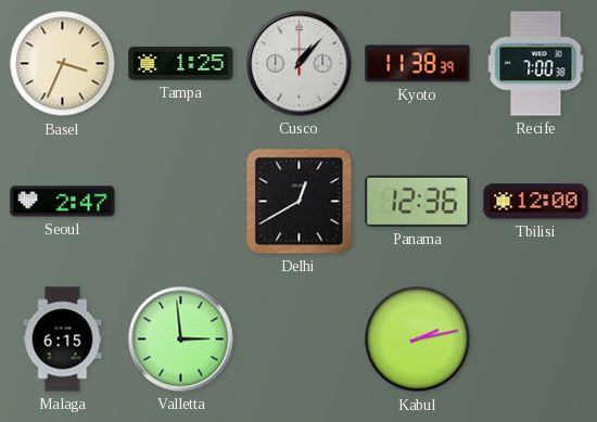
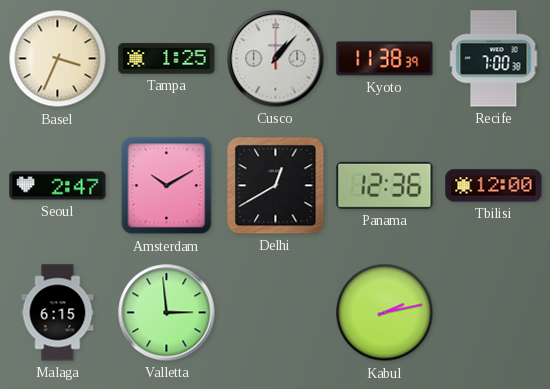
Amsterdam: none -> 10:10
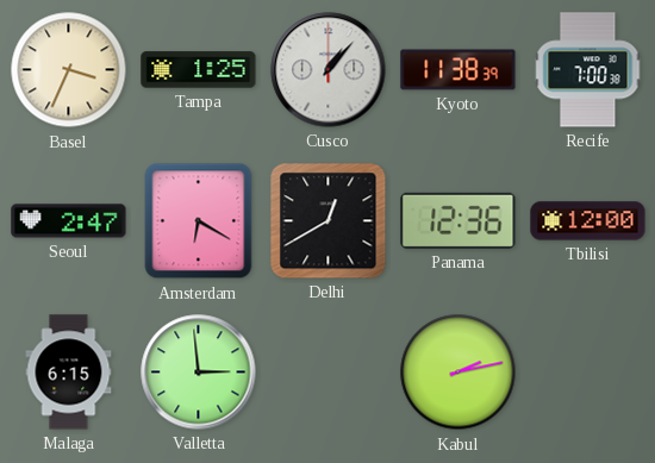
Amsterdam: 10:10 -> 6:20
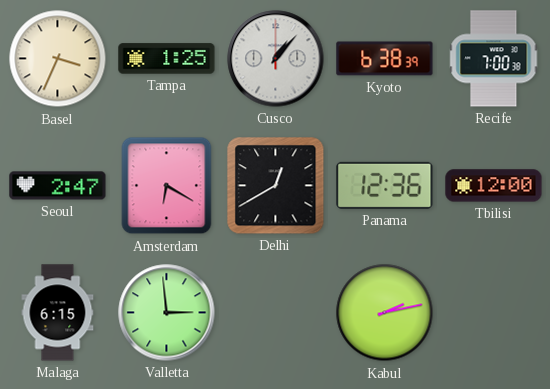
Kyoto: 11:38 -> 6:38
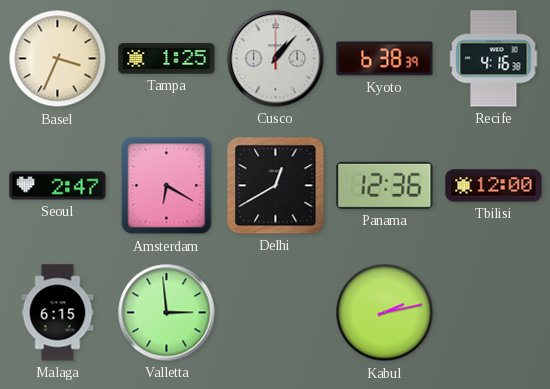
Recife: 7:00 -> 4:16
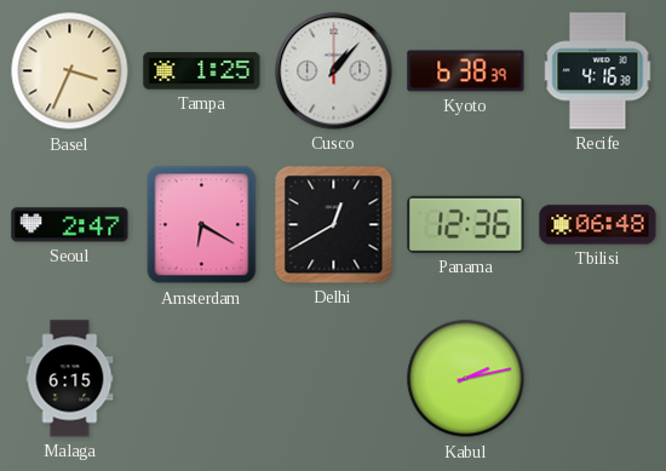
Tbilisi: 12:00 -> 06:48
Valletta: 2:59 -> none
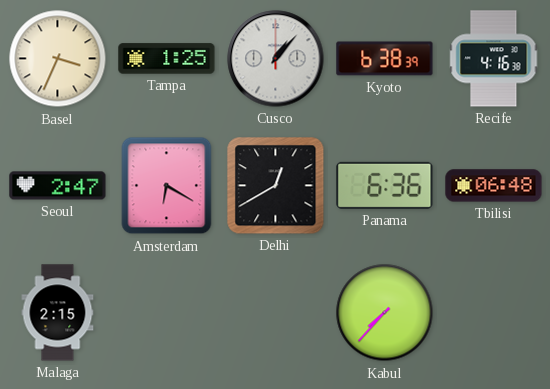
Panama: 12:36 -> 6:36
Malaga: 6:15 -> 2:15
Kabul: 2:13 -> 7:37
